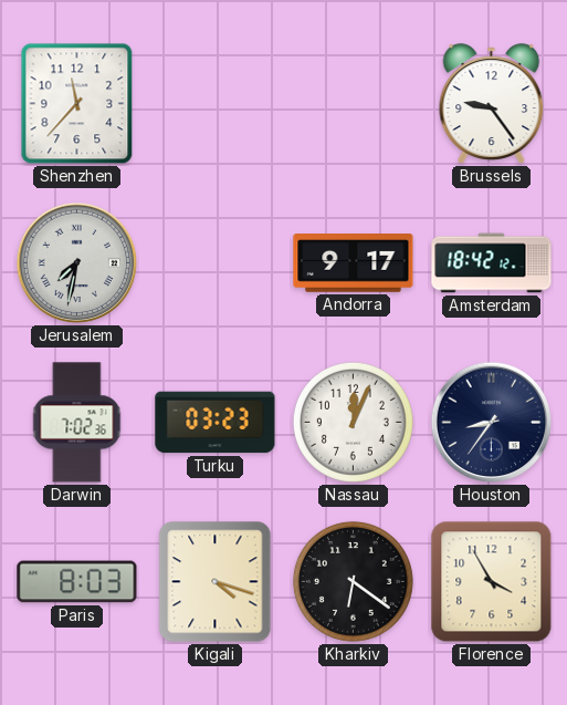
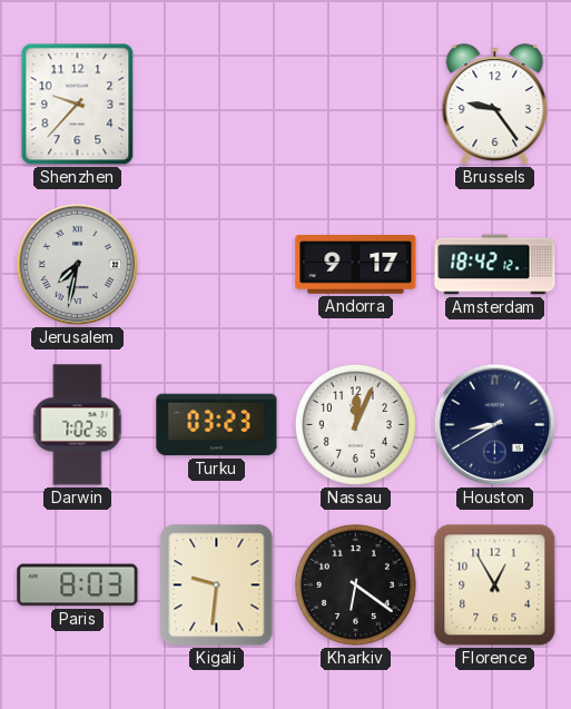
Shenzhen: 11:37 -> 9:37
Houston: 8:36 -> 8:40
Kigali: 4:18 -> 9:31
Florence: 3:55 -> 12:55
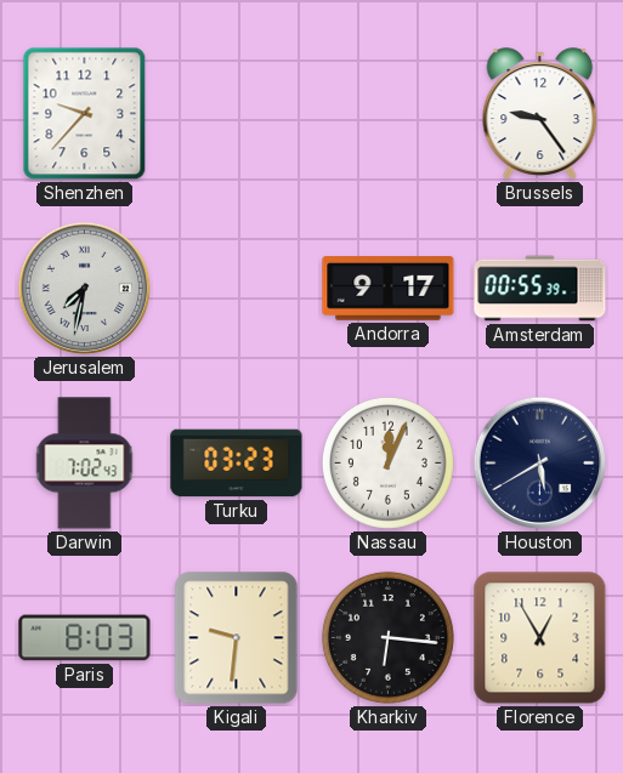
Amsterdam: 18:42 -> 00:55
Darwin: 7:02:36 -> 7:02:43
Houston: 8:40 -> 5:40
Kharkiv: 6:21 -> 6:16
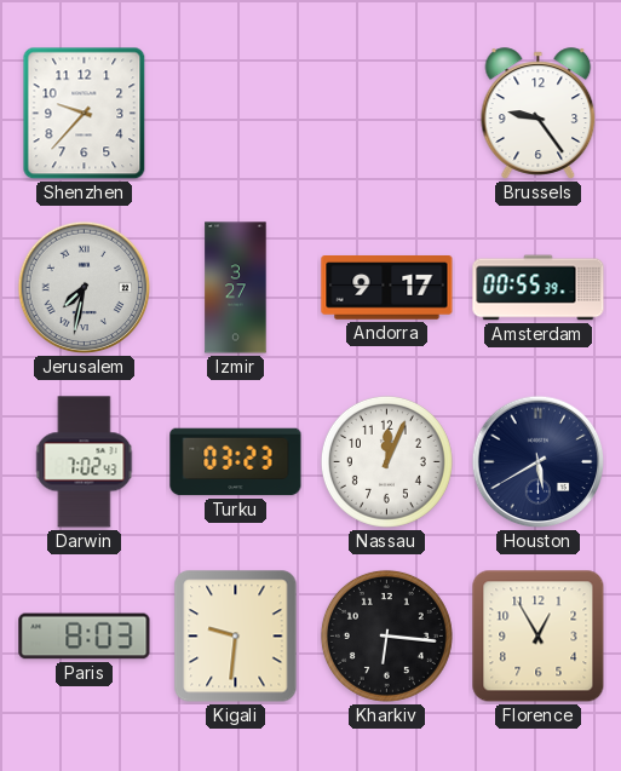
Izmir: none -> 3:27
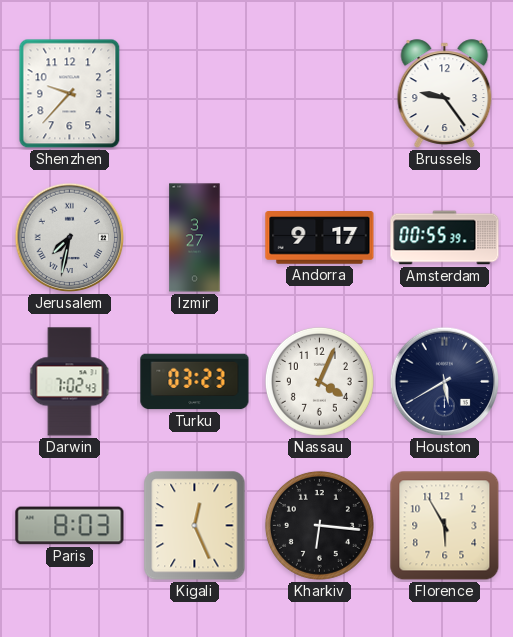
Nassau: 12:04 -> 4:04
Kigali: 9:31 -> 12:26
Florence: 12:55 -> 5:55
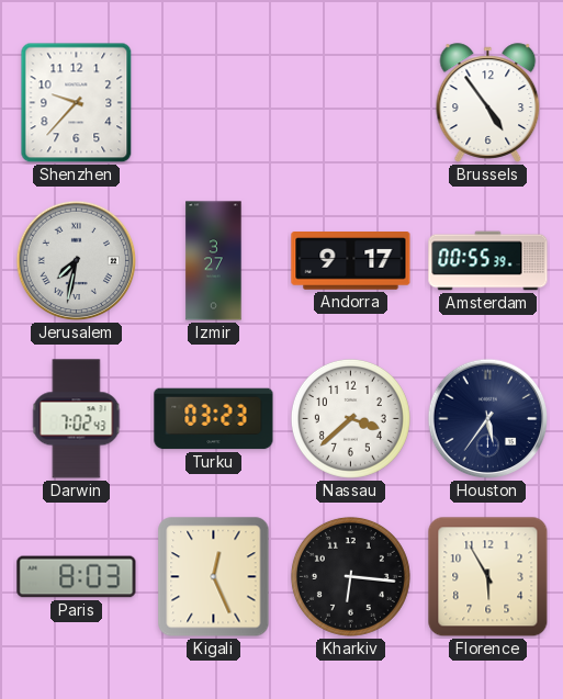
Brussels: 9:24 -> 4:54
Nassau: 4:04 -> 3:38
Houston: 5:40 -> 5:36
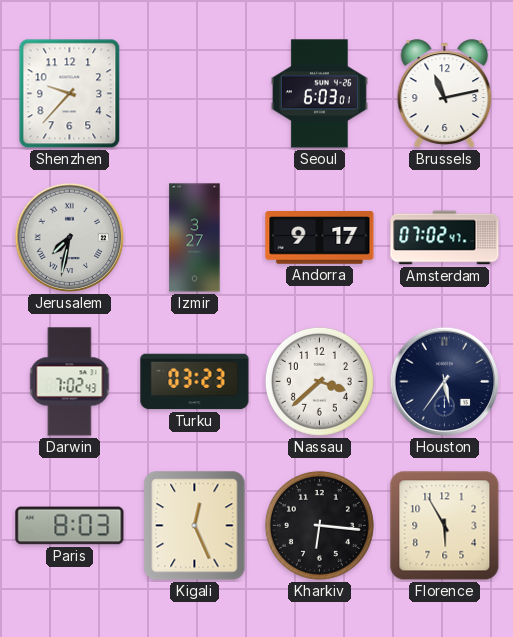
Seoul: none -> 6:03
Brussels: 4:54 -> 11:13
Amsterdam: 00:55 -> 07:02
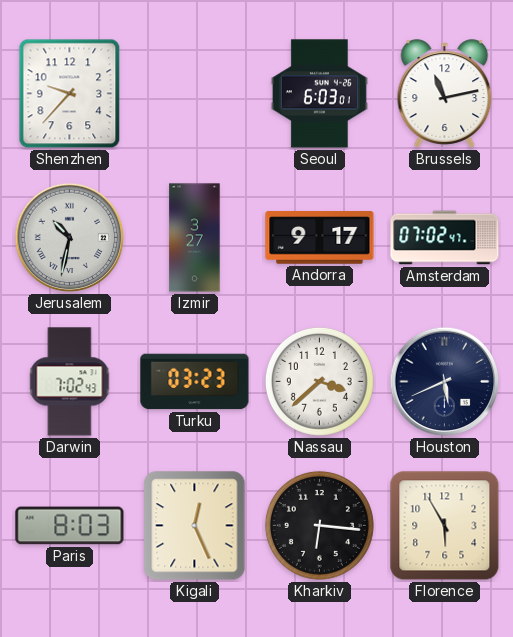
Jerusalem: 7:32 -> 10:32
Houston: 5:36 -> 5:41
